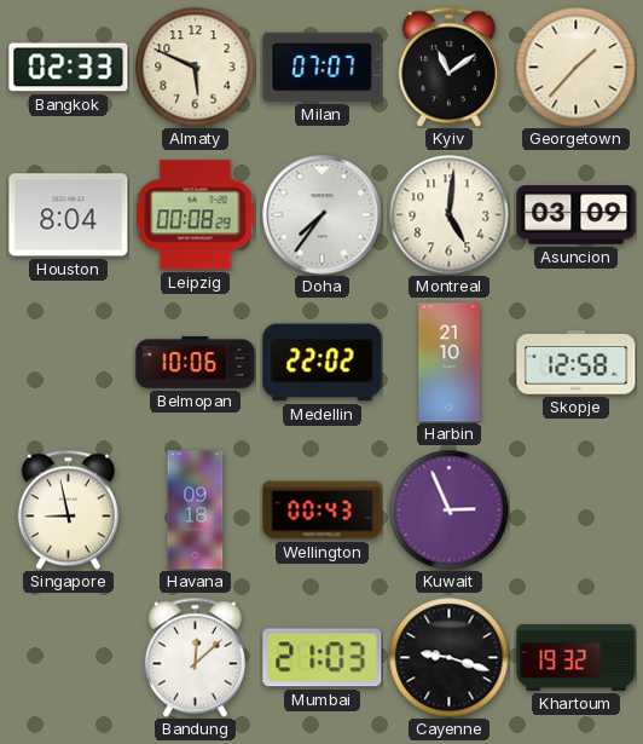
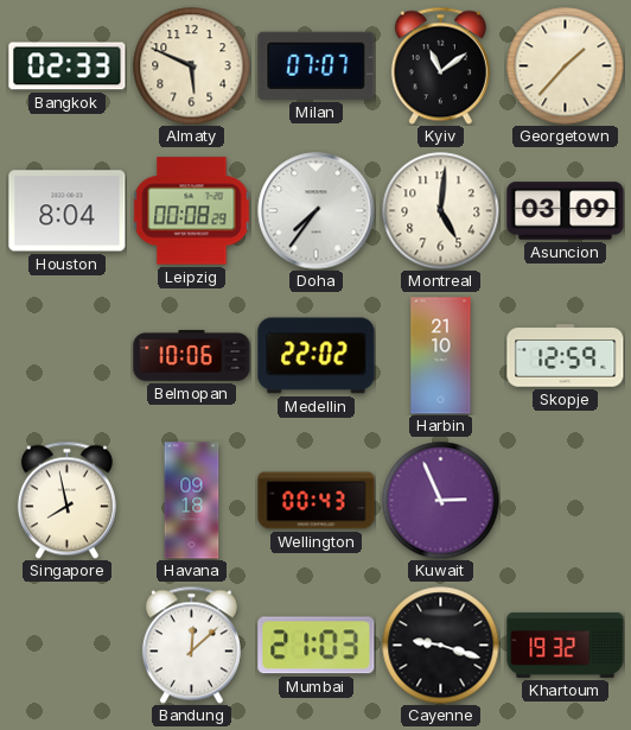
Skopje: 12:58 -> 12:59
Singapore: 8:58 -> 7:58
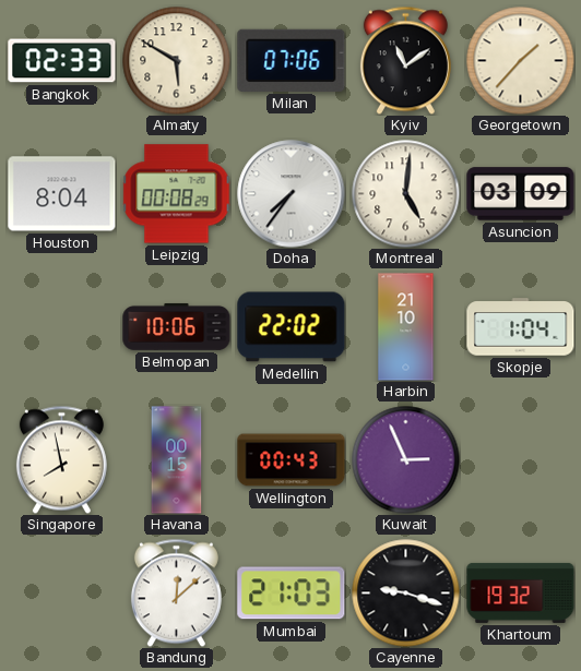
Almaty: 5:49 -> 5:50
Milan: 07:07 -> 07:06
Skopje: 12:59 -> 1:04
Havana: 09:18 -> 00:15
